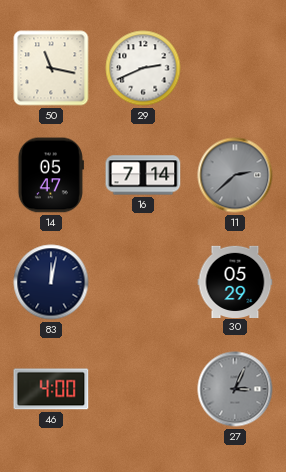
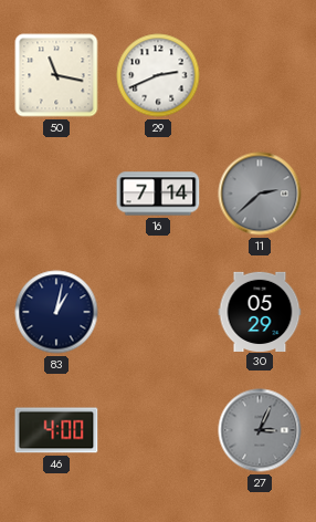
14: 05:47 -> none
83: 12:02 -> 1:02
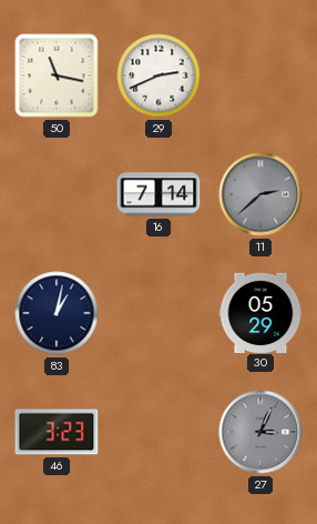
46: 4:00 -> 3:23
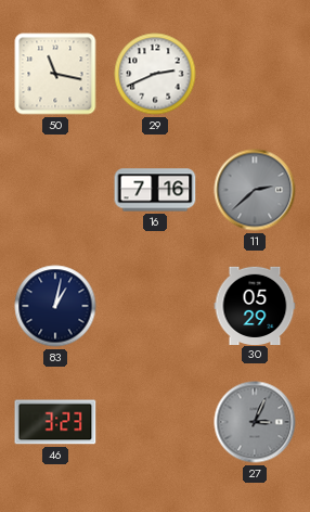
16: 7:14 -> 7:16
